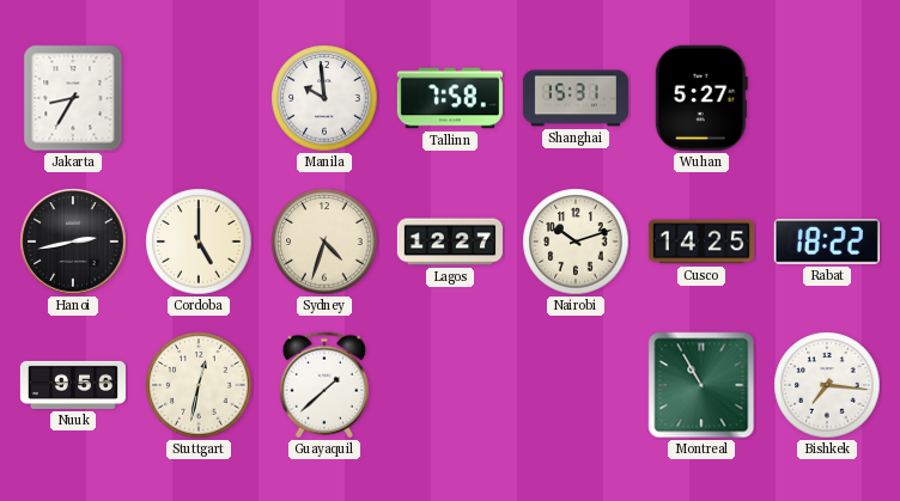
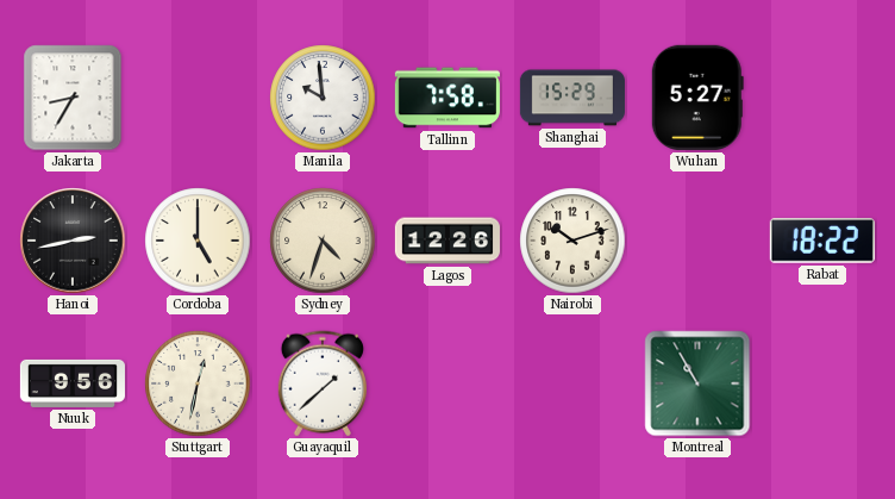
Shanghai: 15:31 -> 15:29
Lagos: 12:27 -> 12:26
Cusco: 14:25 -> none
Bishkek: 7:16 -> none
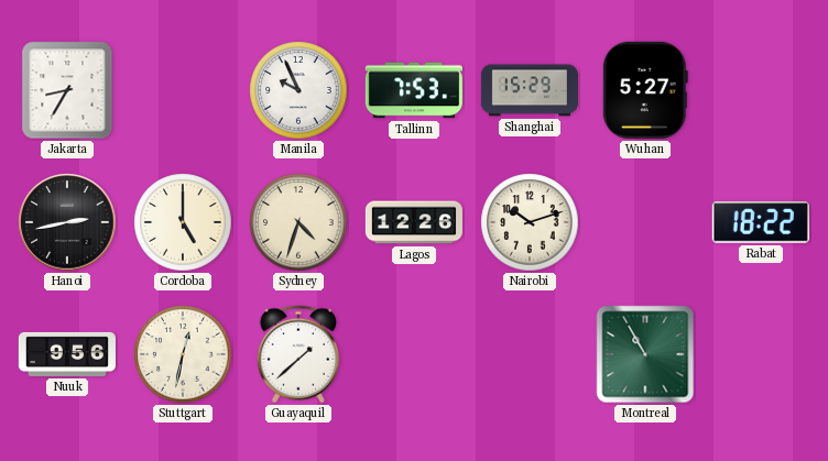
Manila: 9:59 -> 9:56
Tallinn: 7:58 -> 7:53
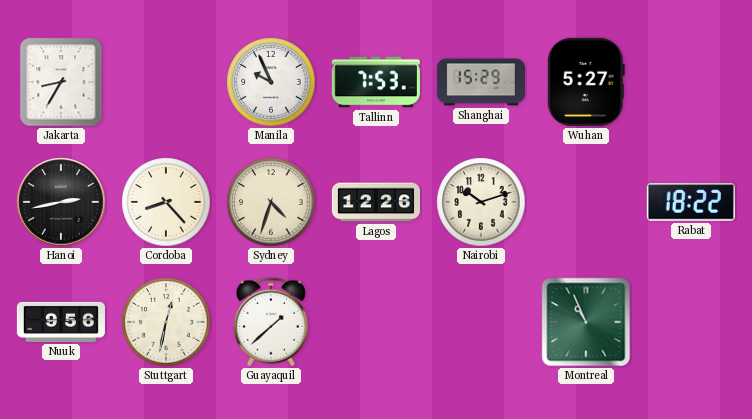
Cordoba: 5:00 -> 8:23
Montreal: 10:55 -> 10:56
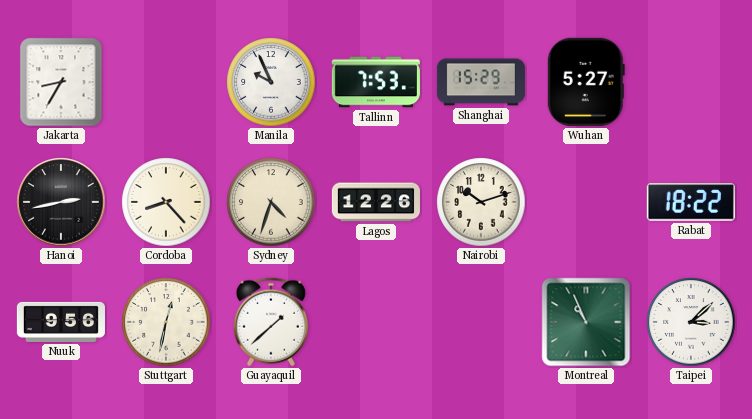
Taipei: none -> 3:08
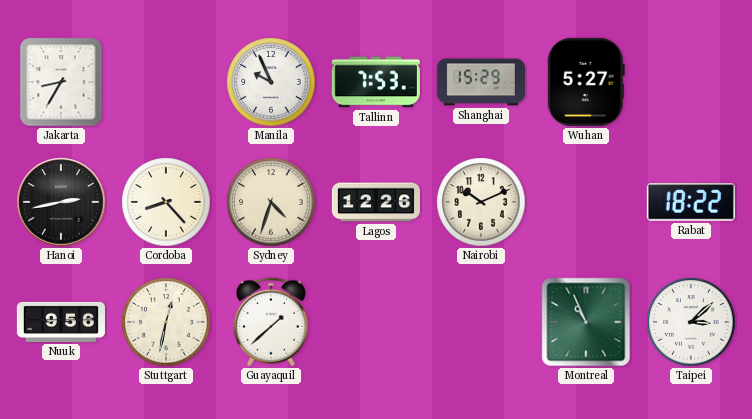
Nairobi: 10:12 -> 10:11
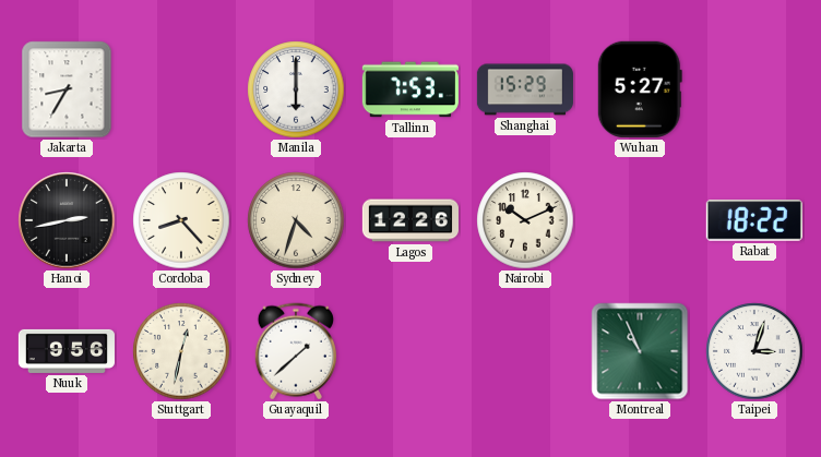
Manila: 9:56 -> 6:00
Taipei: 3:08 -> 3:03
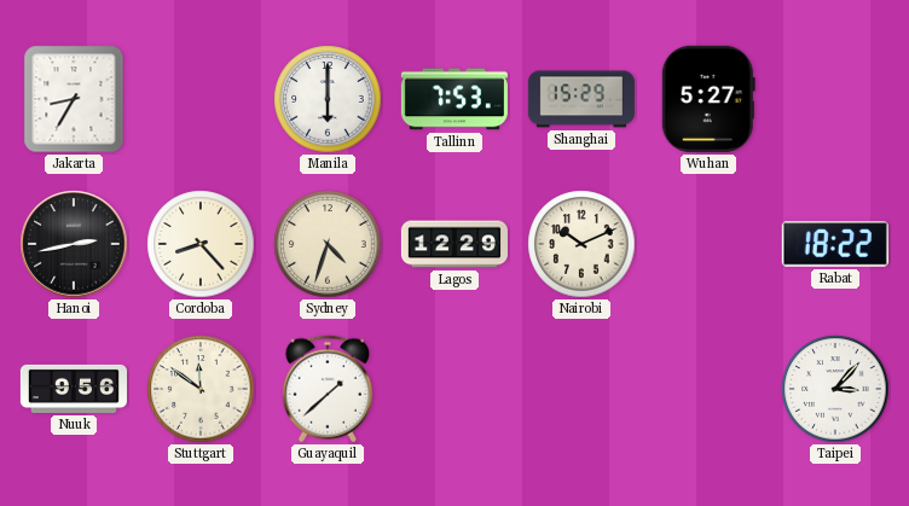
Lagos: 12:26 -> 12:29
Stuttgart: 12:32 -> 11:51
Montreal: 10:56 -> none
Taipei: 3:03 -> 3:07
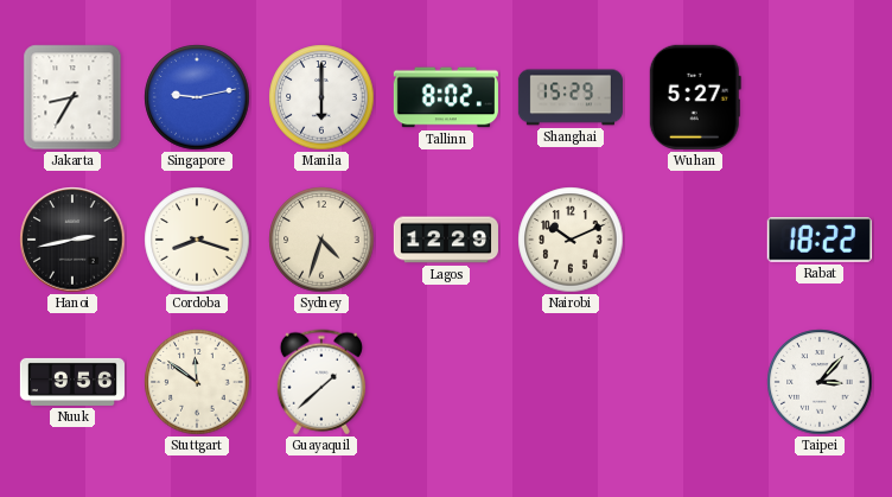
Singapore: none -> 9:13
Tallinn: 7:53 -> 8:02
Cordoba: 8:23 -> 8:18
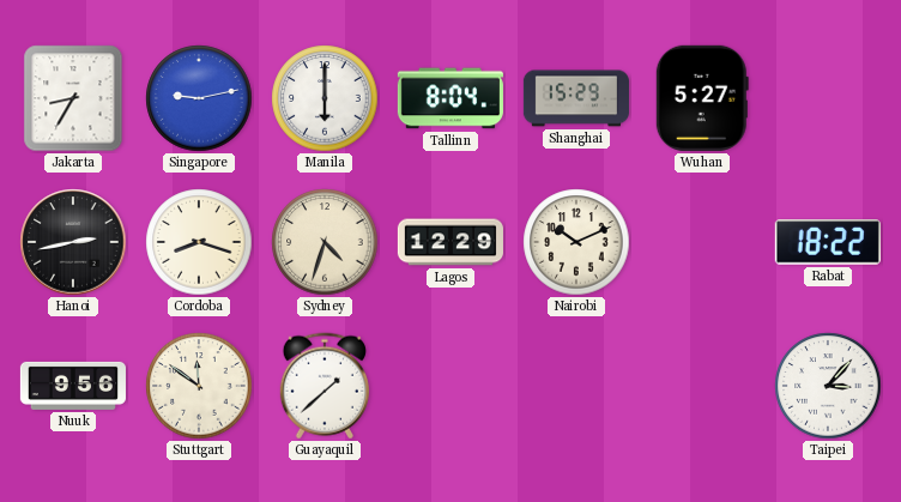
Tallinn: 8:02 -> 8:04
